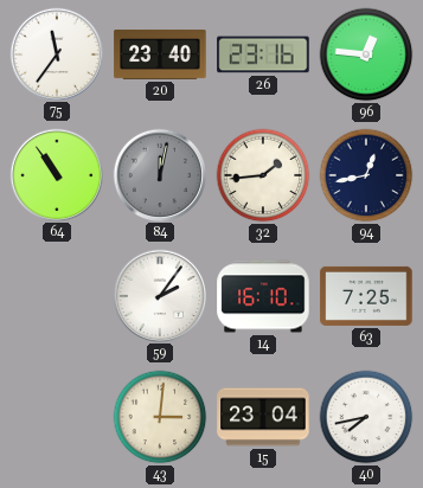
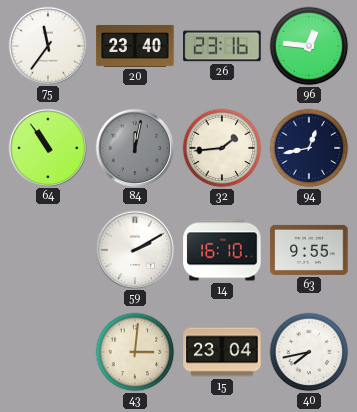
59: 2:06 -> 2:10
63: 7:25 -> 9:55
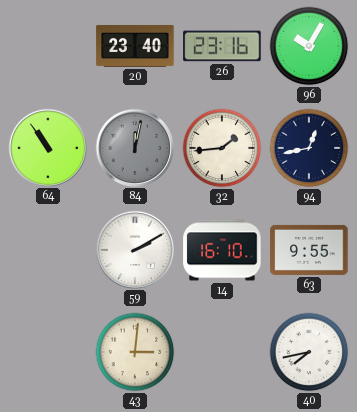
75: 11:36 -> none
96: 12:46 -> 10:05
15: 23:04 -> none
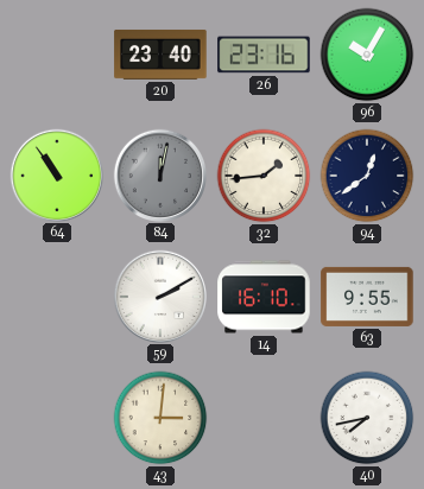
94: 12:43 -> 12:39
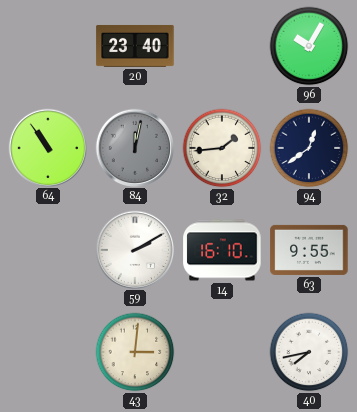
26: 23:16 -> none
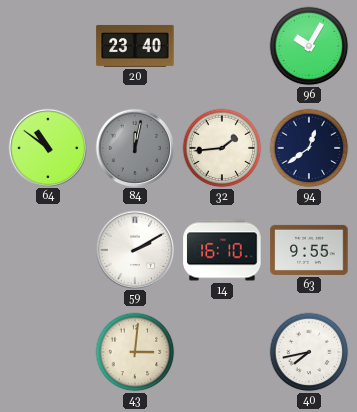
64: 10:54 -> 10:51
